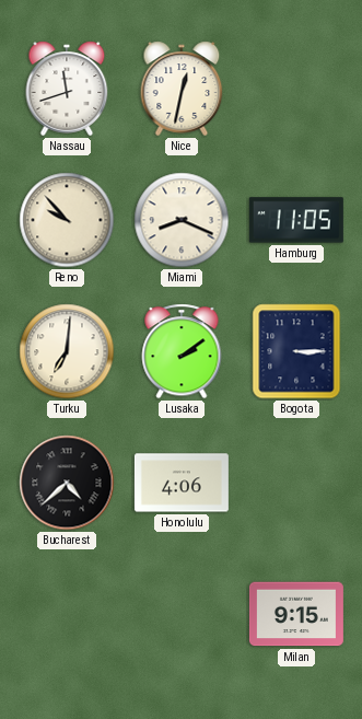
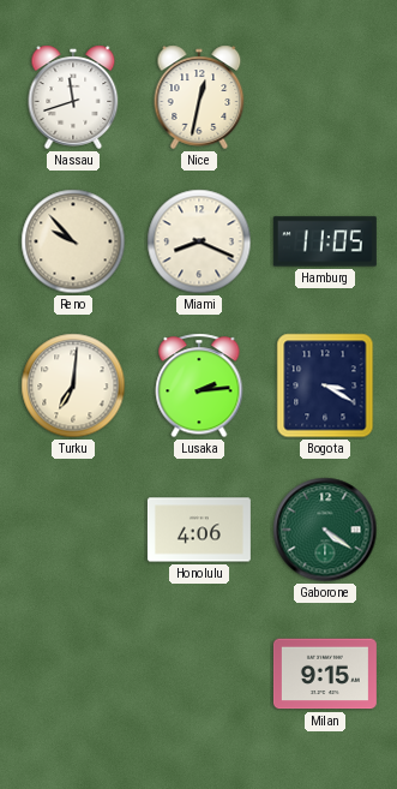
Lusaka: 2:09 -> 2:14
Bogota: 3:15 -> 3:20
Bucharest: 4:38 -> none
Gaborone: none -> 4:21
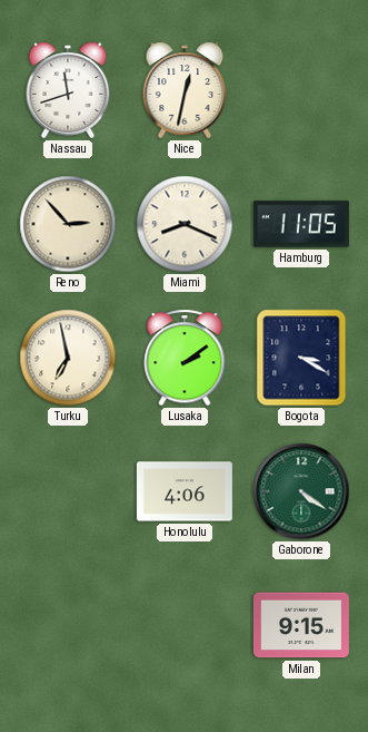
Reno: 9:53 -> 2:53
Turku: 7:01 -> 6:58
Lusaka: 2:14 -> 2:09
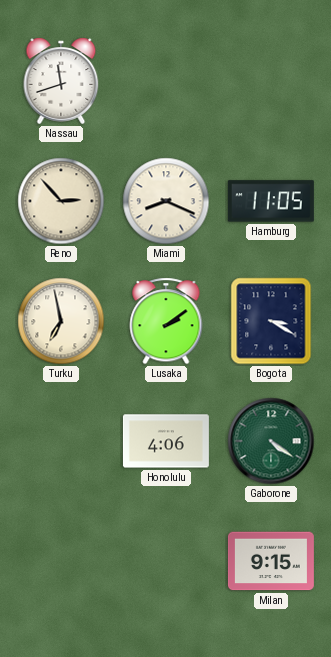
Nice: 12:32 -> none
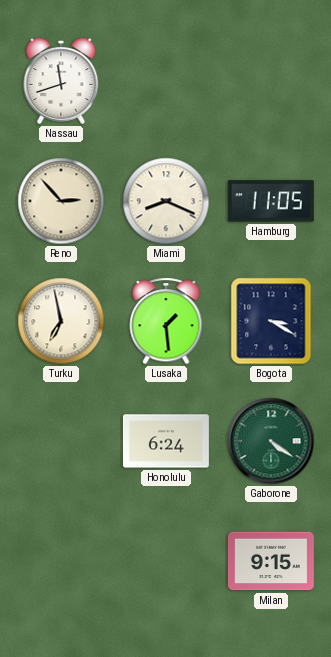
Lusaka: 2:09 -> 1:29
Honolulu: 4:06 -> 6:24
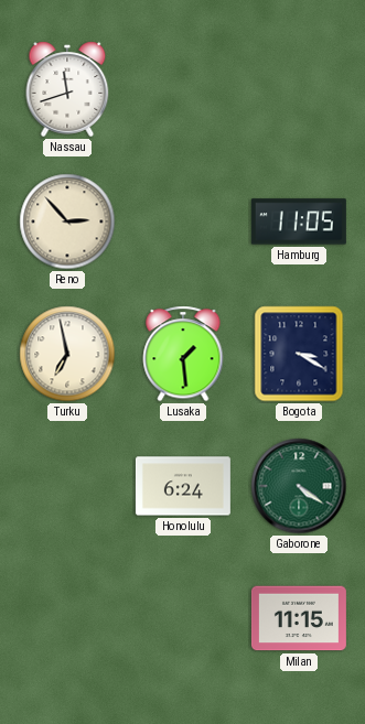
Miami: 8:19 -> none
Milan: 9:15 -> 11:15
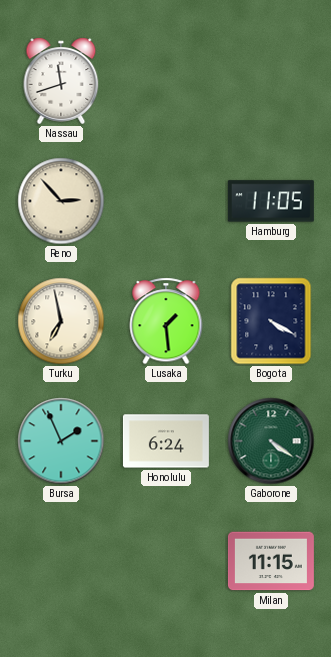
Bogota: 3:20 -> 4:20
Bursa: none -> 1:56
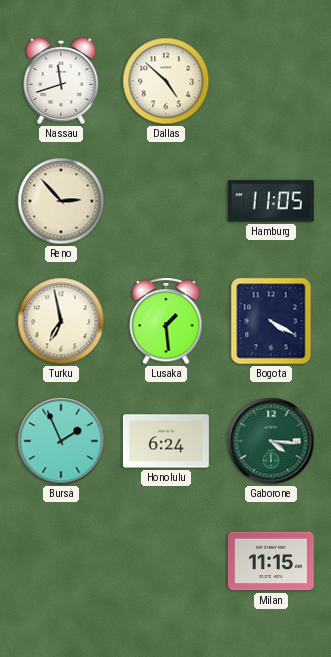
Dallas: none -> 4:52
Gaborone: 4:21 -> 4:16
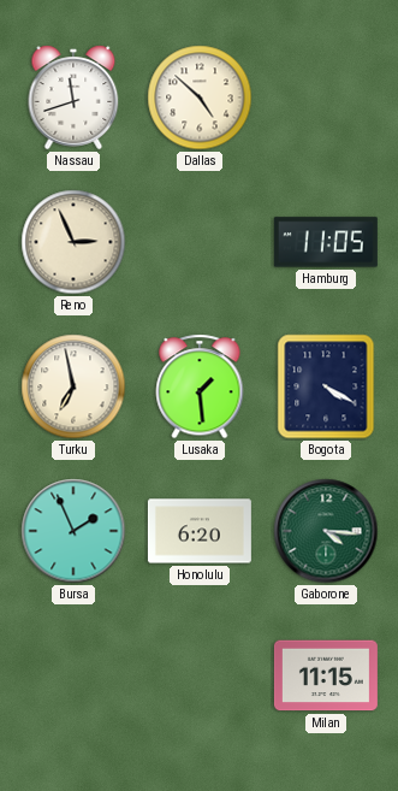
Reno: 2:53 -> 2:56
Honolulu: 6:24 -> 6:20
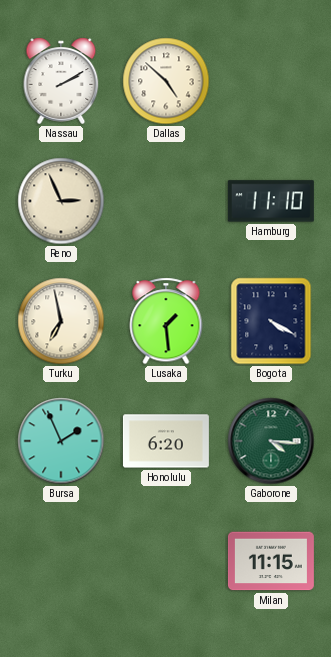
Nassau: 11:42 -> 2:10
Hamburg: 11:05 -> 11:10
